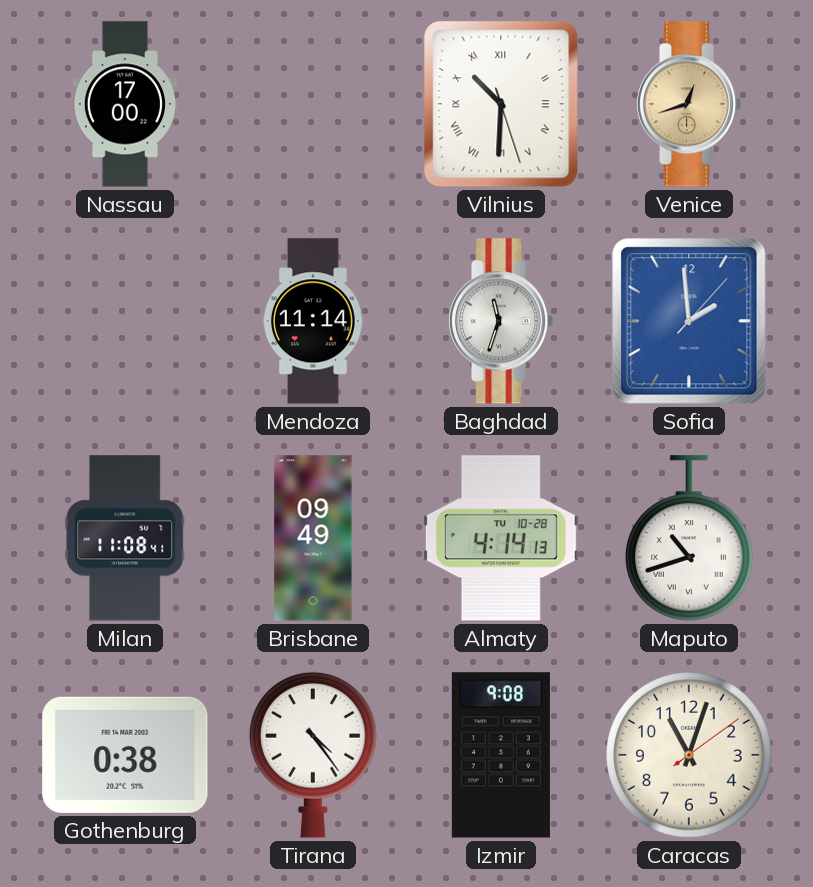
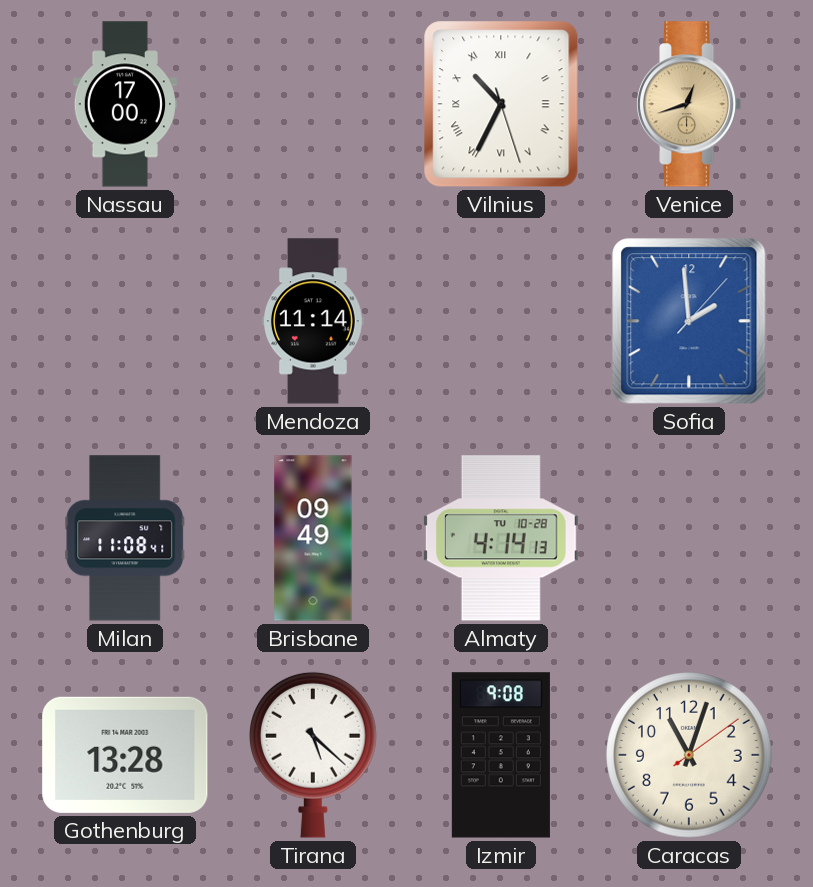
Vilnius: 10:30 -> 10:34
Baghdad: 11:33 -> none
Maputo: 10:42 -> none
Gothenburg: 0:38 -> 13:28
Tirana: 4:24 -> 5:22
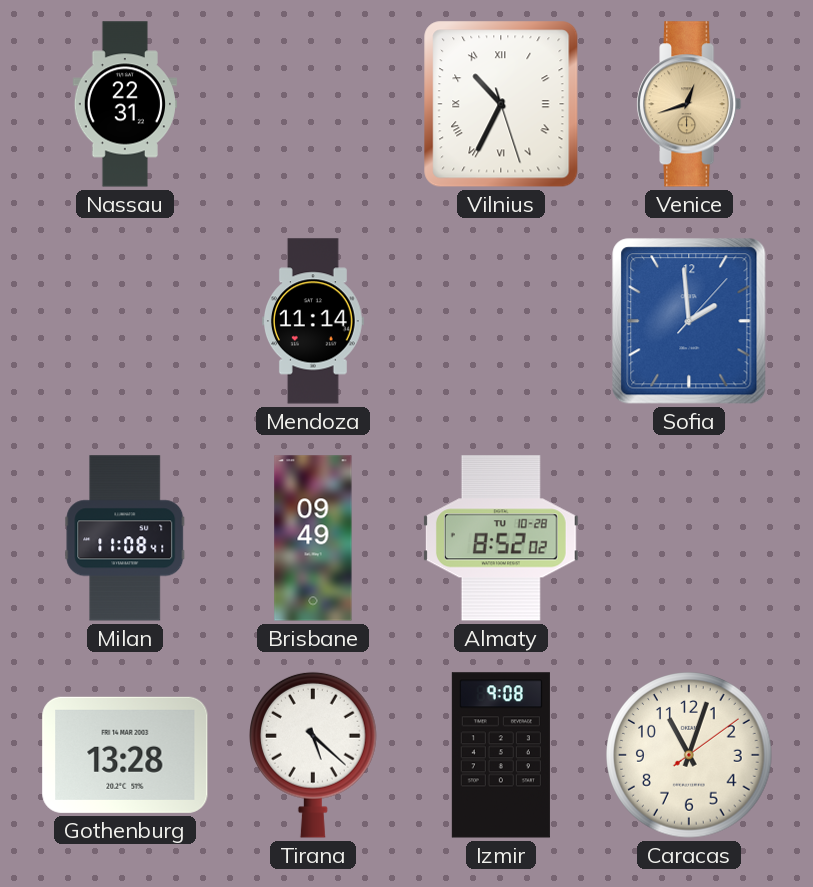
Nassau: 17:00 -> 22:31
Almaty: 4:14 -> 8:52
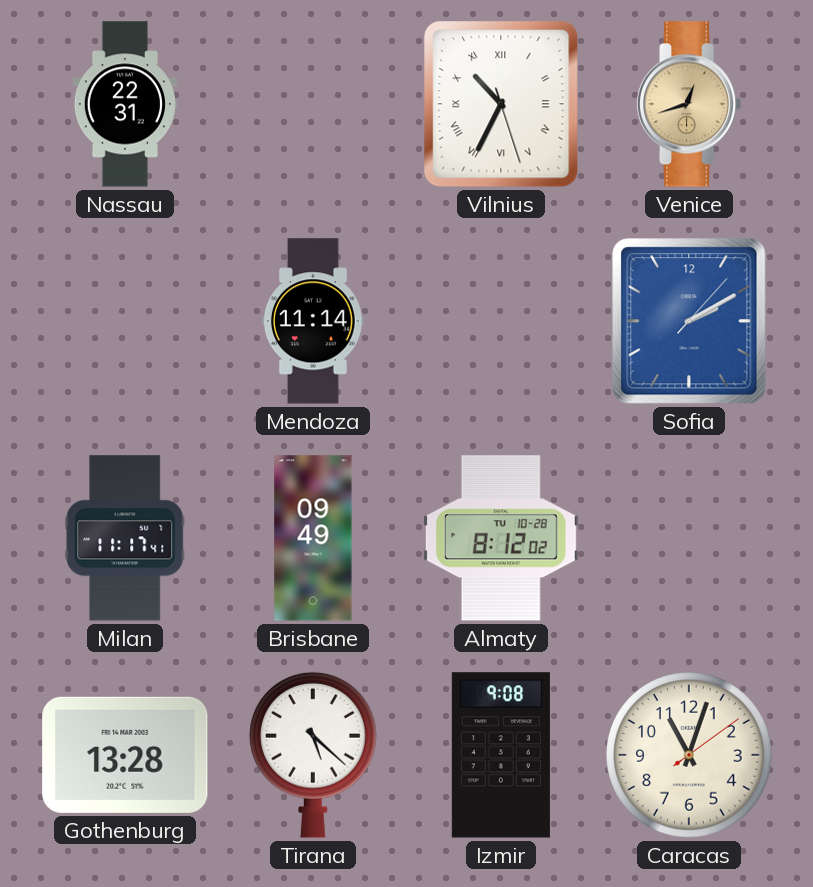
Sofia: 1:59 -> 2:10
Milan: 11:08 -> 11:17
Almaty: 8:52 -> 8:12
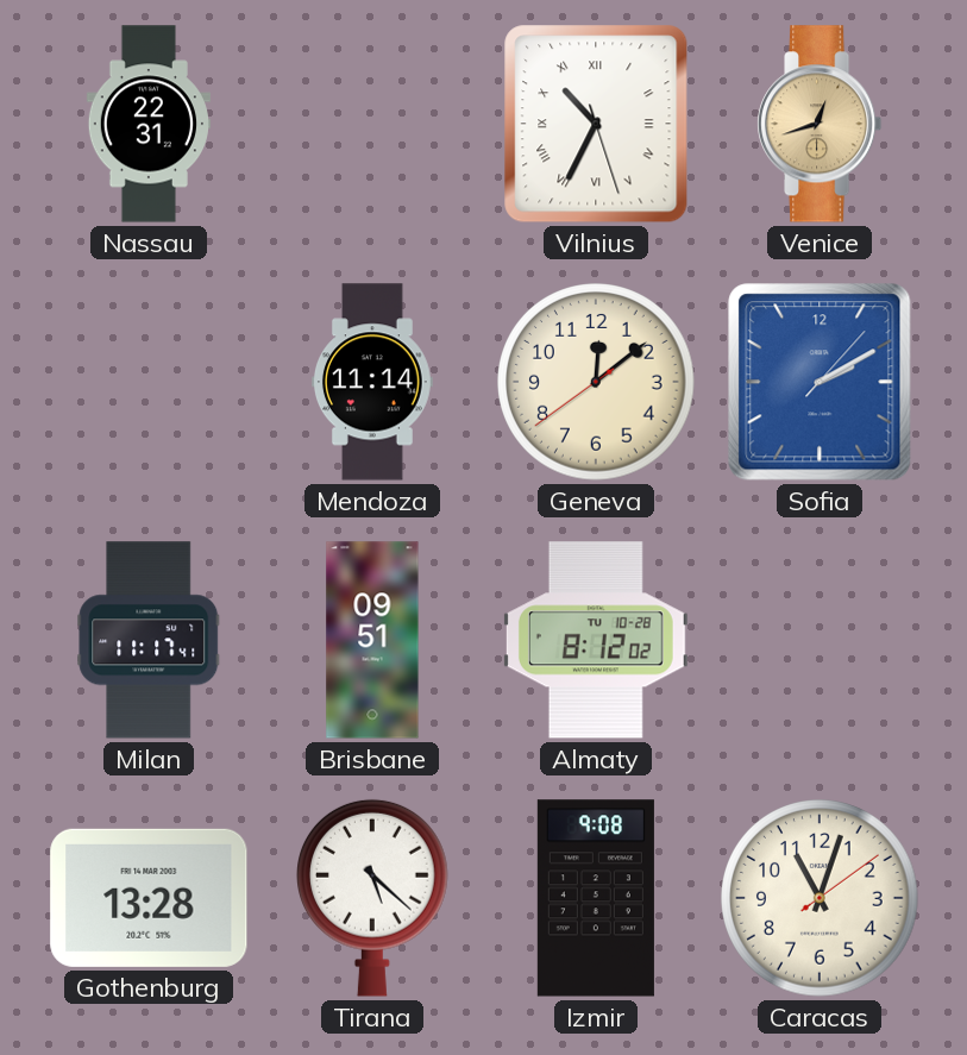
Geneva: none -> 12:08
Brisbane: 09:49 -> 09:51
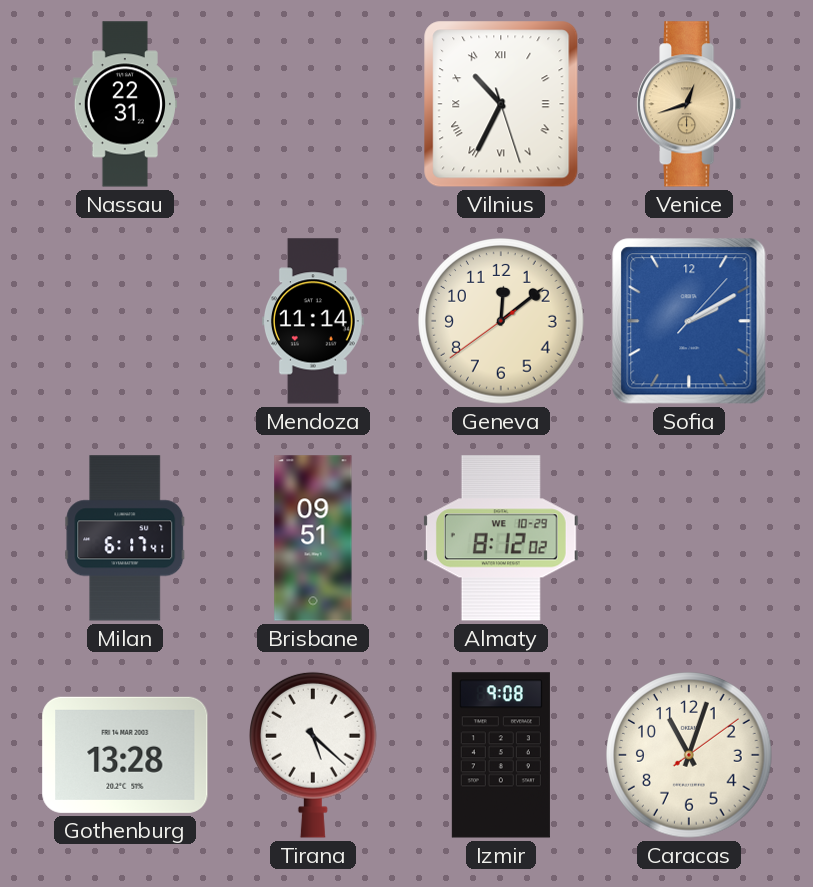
Milan: 11:17 -> 6:17
Almaty date: TU 10-28 -> WE 10-29
